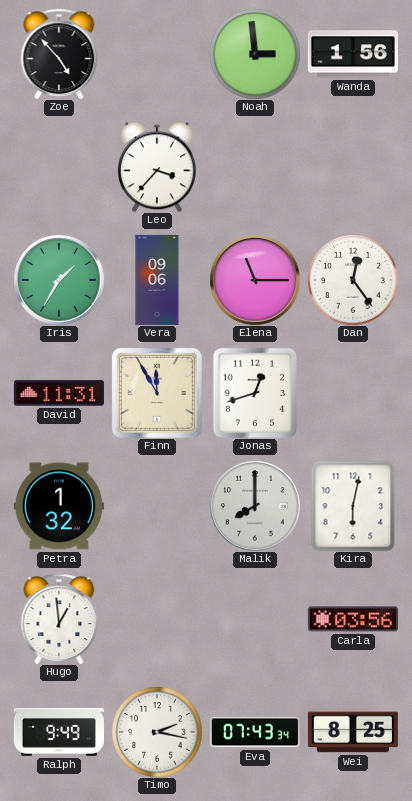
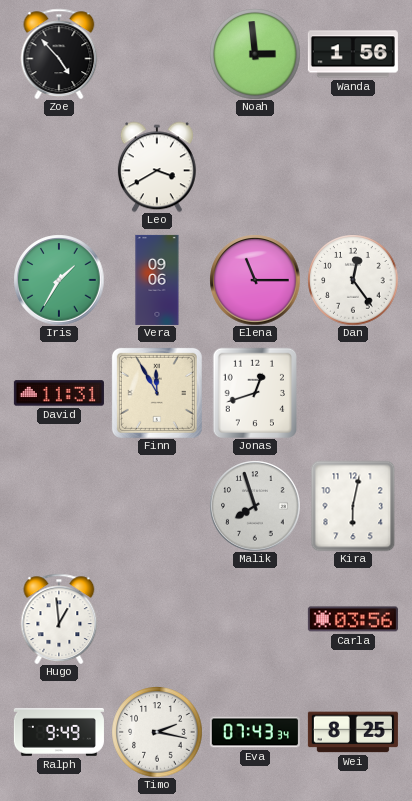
Leo: 3:37 -> 3:40
Petra: 1:32 -> none
Malik: 8:00 -> 7:57
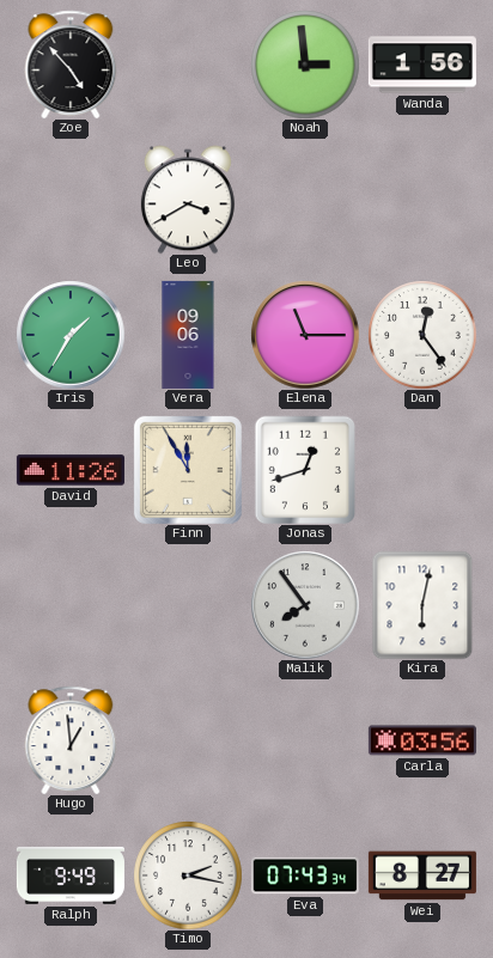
David: 11:31 -> 11:26
Malik: 7:57 -> 7:54
Wei: 8:25 -> 8:27
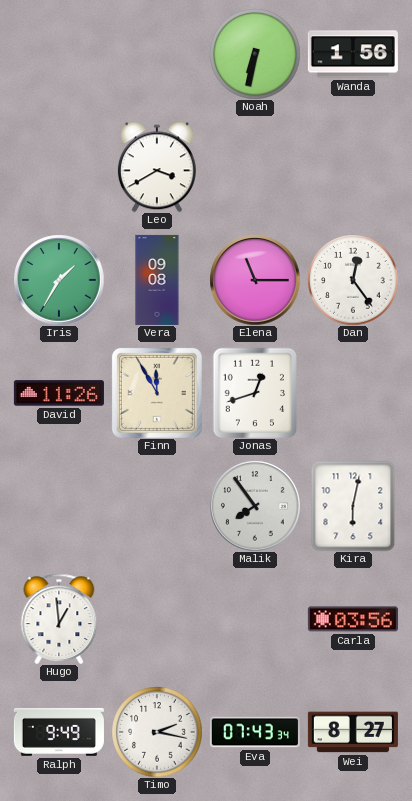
Zoe: 4:53 -> none
Noah: 2:59 -> 6:32
Vera: 09:06 -> 09:08
